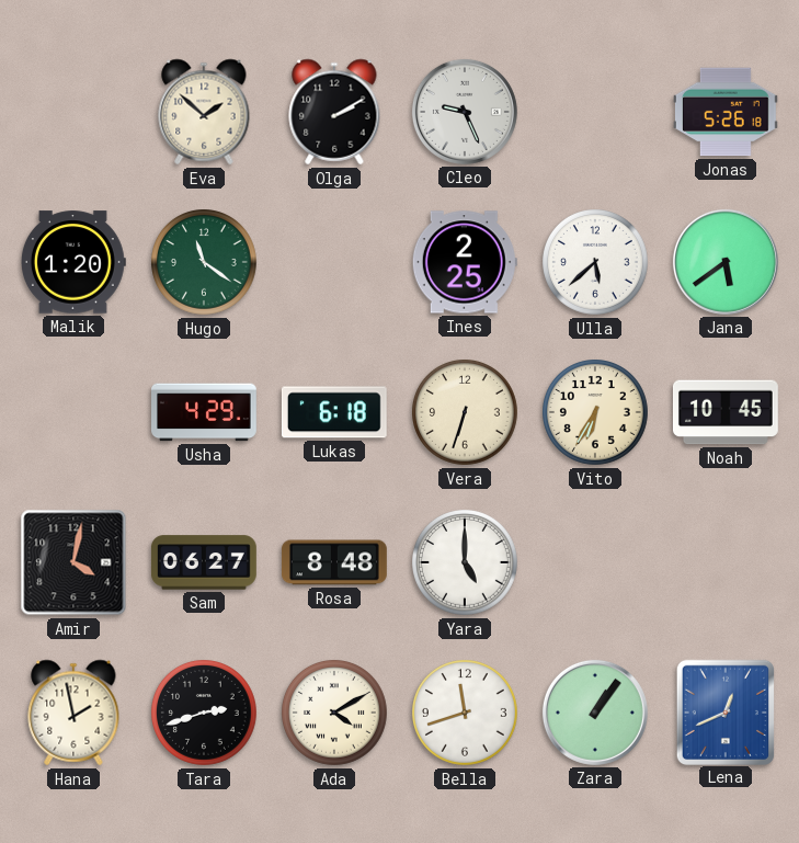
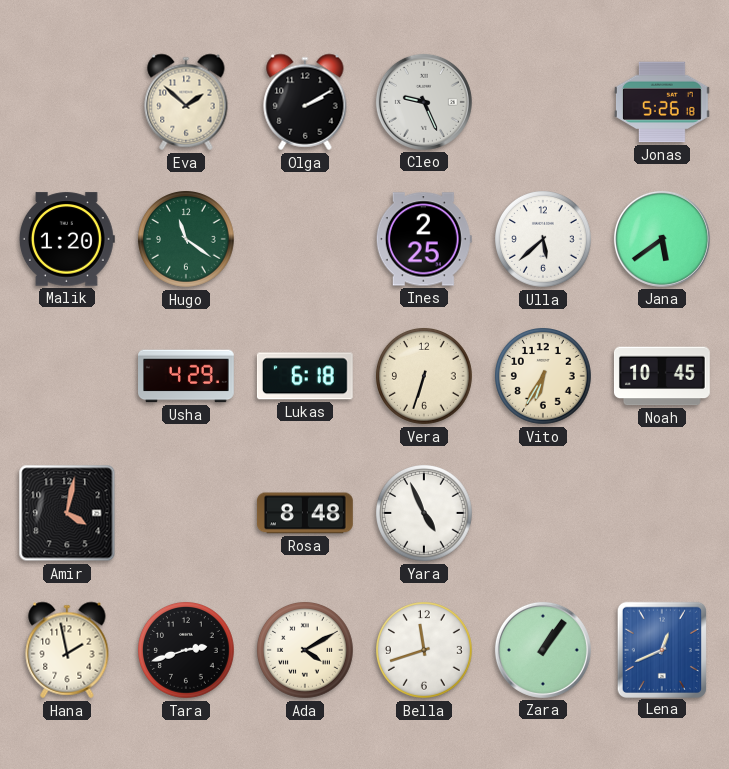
Sam: 06:27 -> none
Yara: 5:00 -> 4:56
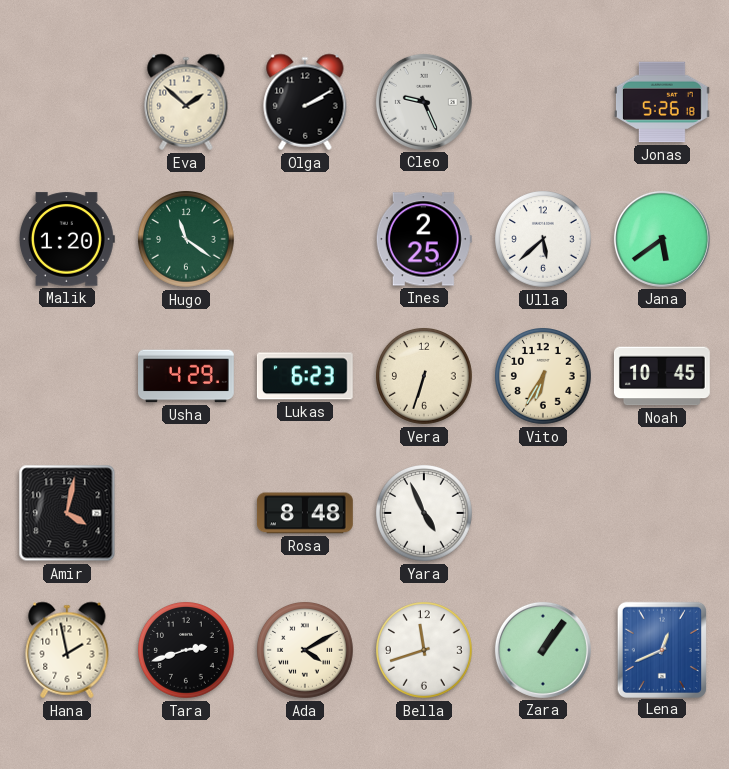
Lukas: 6:18 -> 6:23
